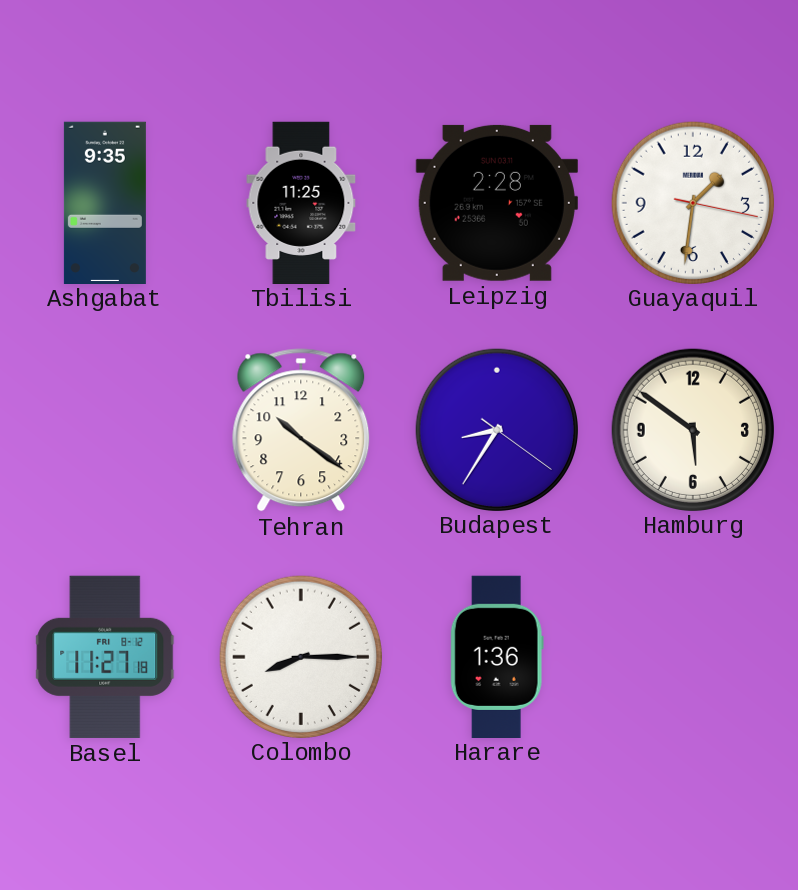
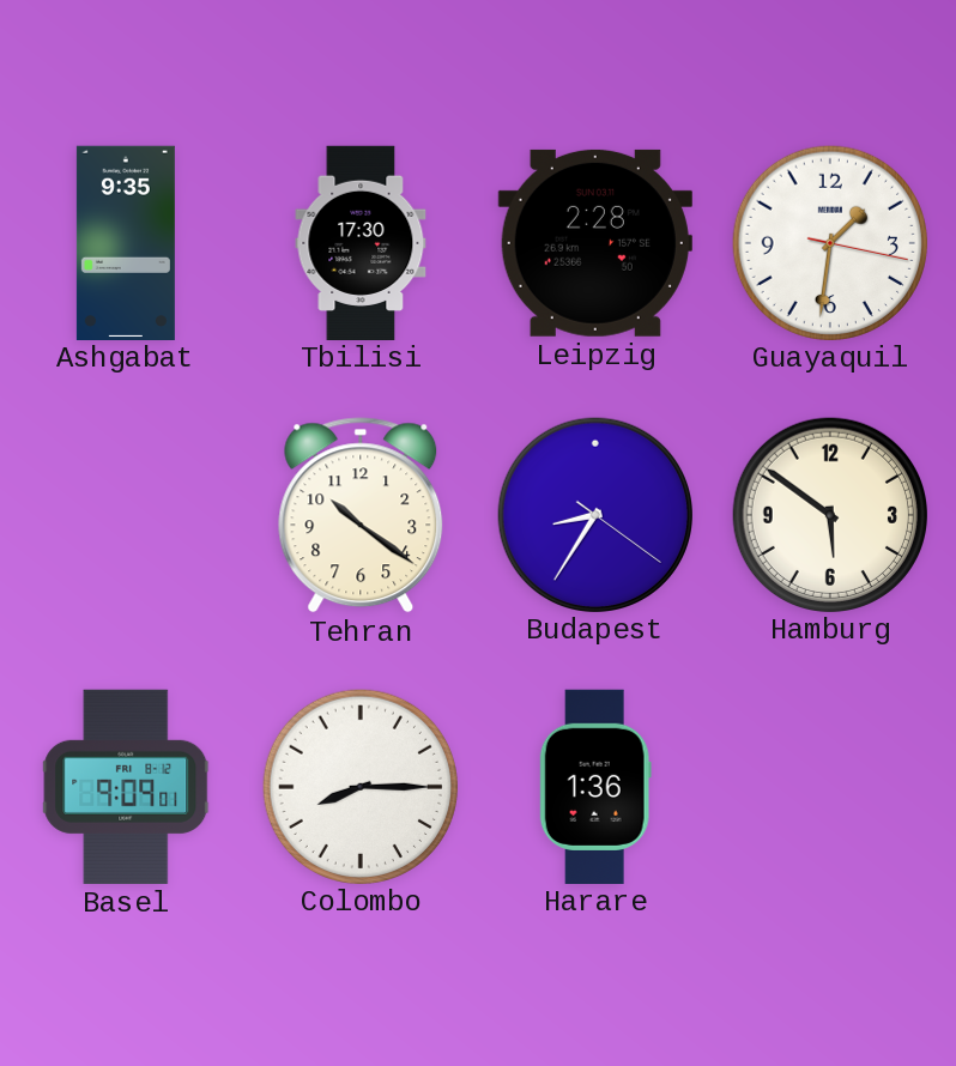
Tbilisi: 11:25 -> 17:30
Basel: 11:27 -> 9:09
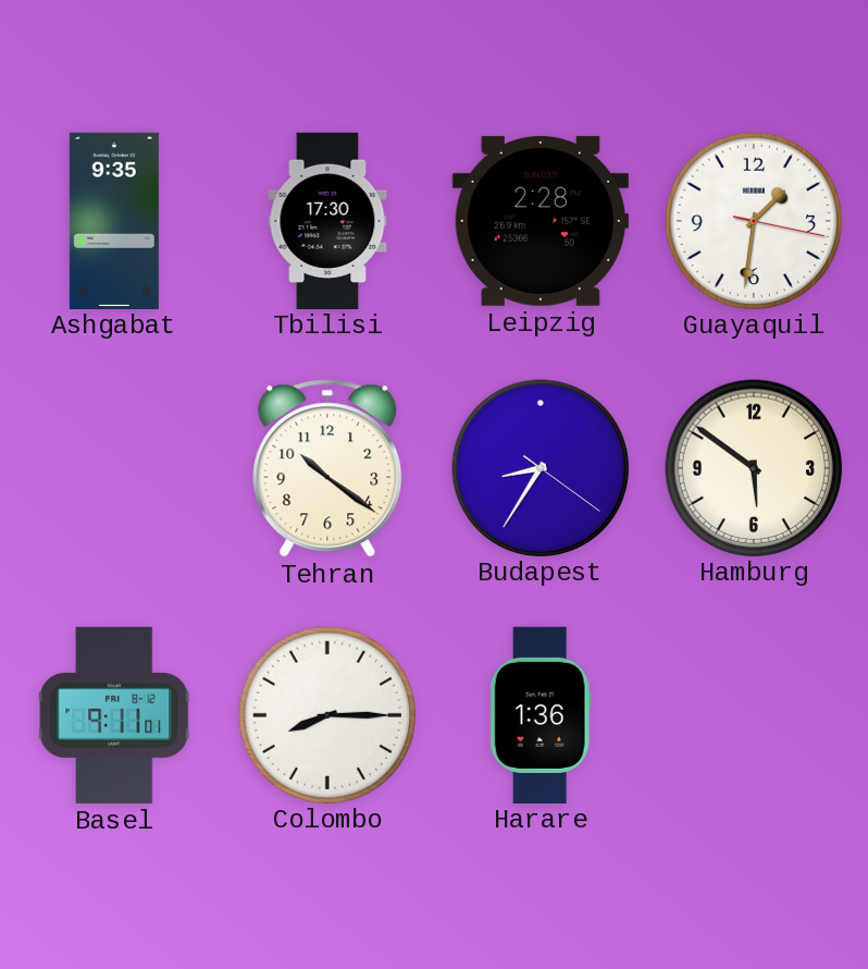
Basel: 9:09 -> 9:11
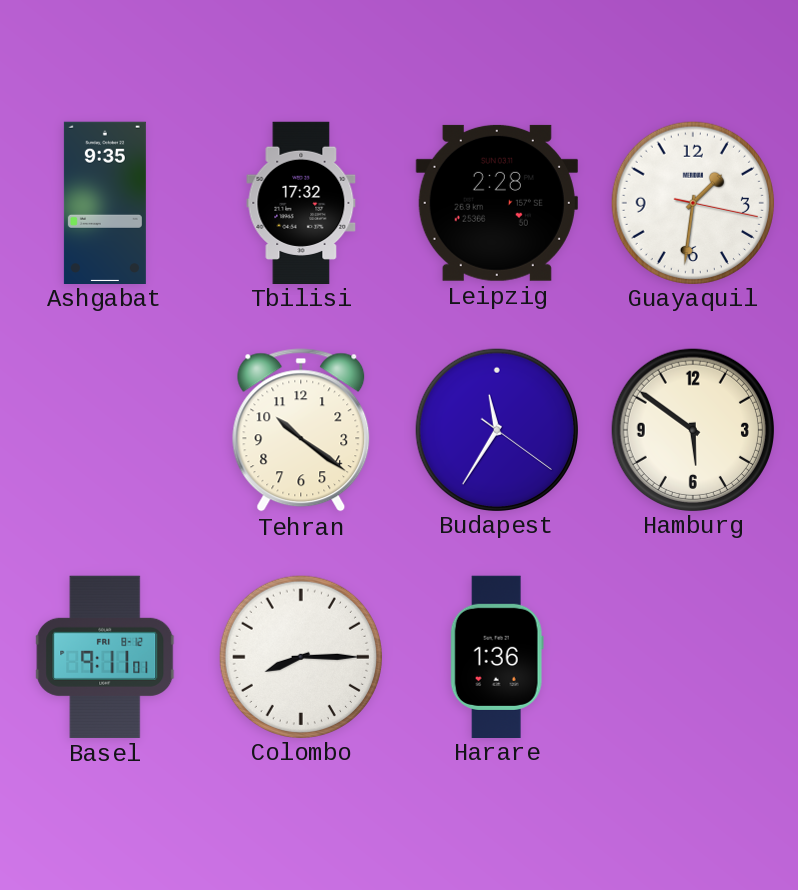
Tbilisi: 17:30 -> 17:32
Budapest: 8:35 -> 11:35
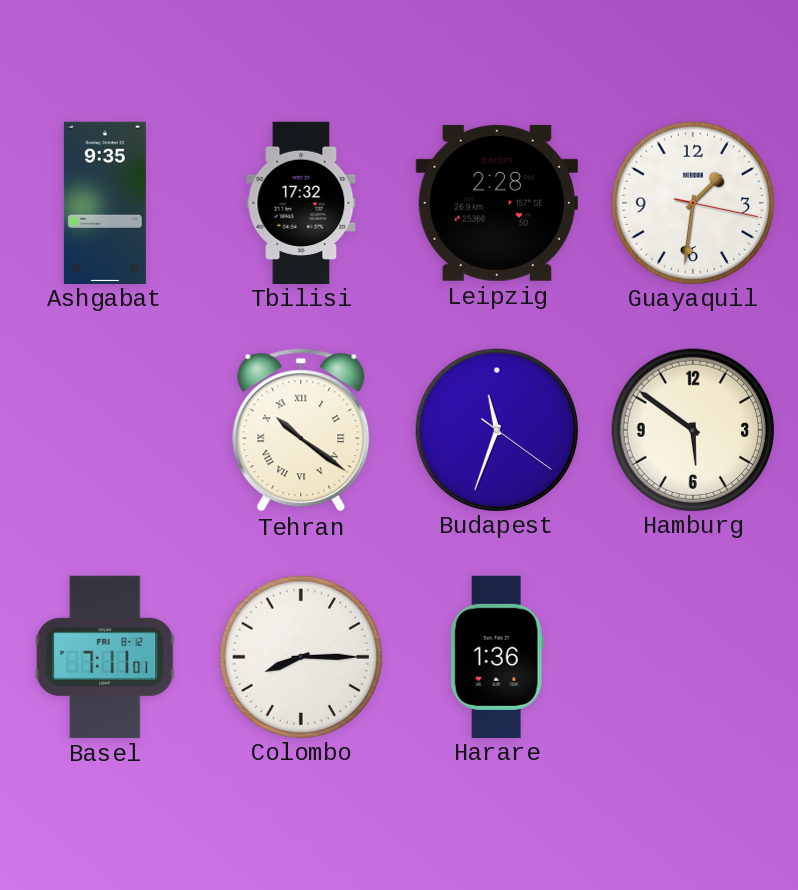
Tehran numerals: Arabic -> Roman
Budapest: 11:35 -> 11:33
Basel: 9:11 -> 7:11
